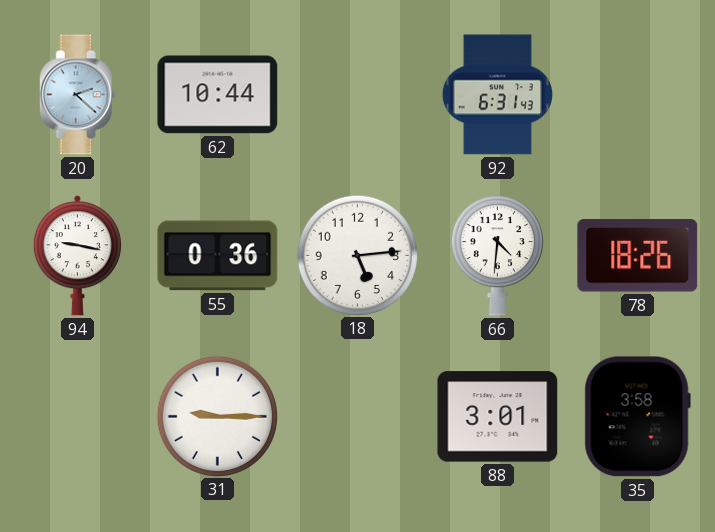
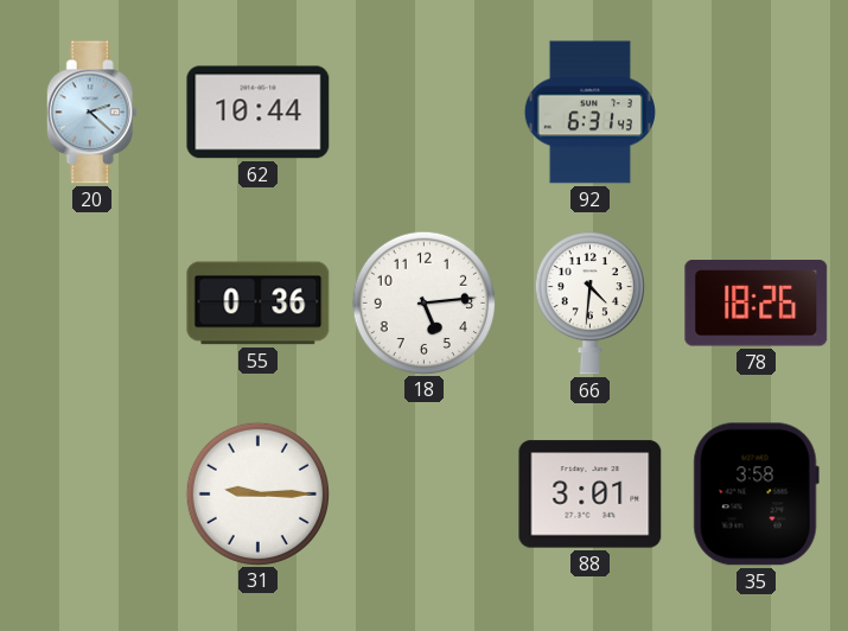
94: 9:17 -> none
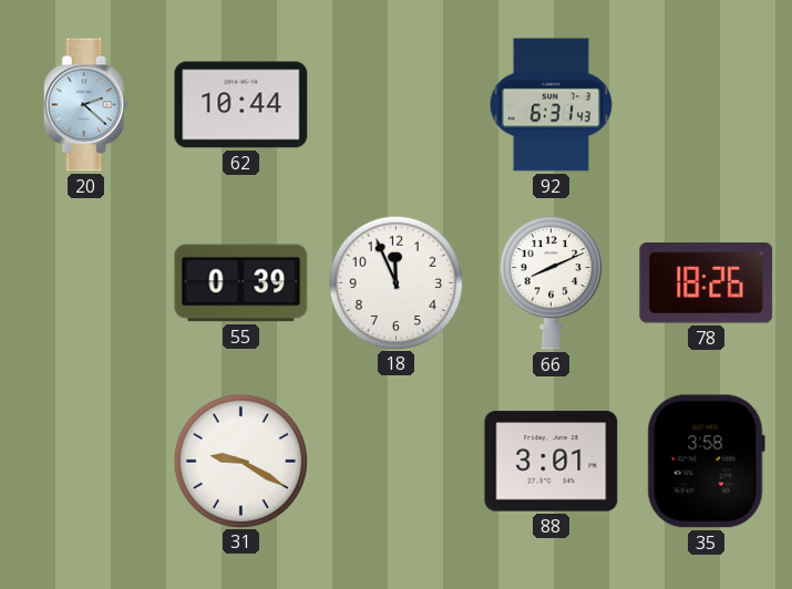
55: 0:36 -> 0:39
18: 5:14 -> 11:56
66: 4:31 -> 8:11
31: 9:15 -> 9:20
